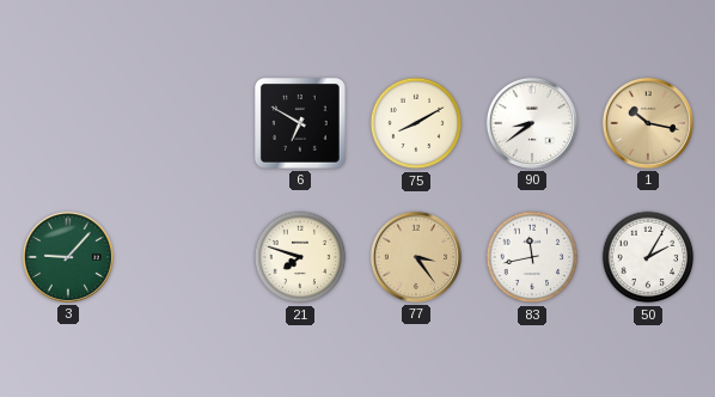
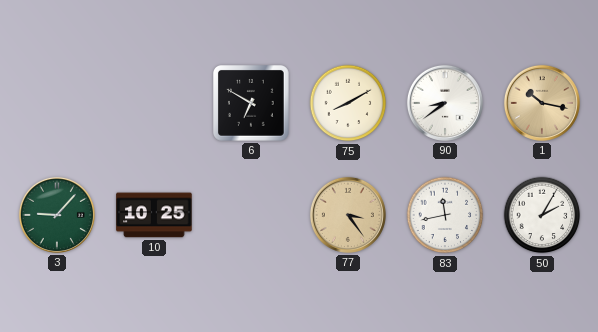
10: none -> 10:25
21: 7:48 -> none
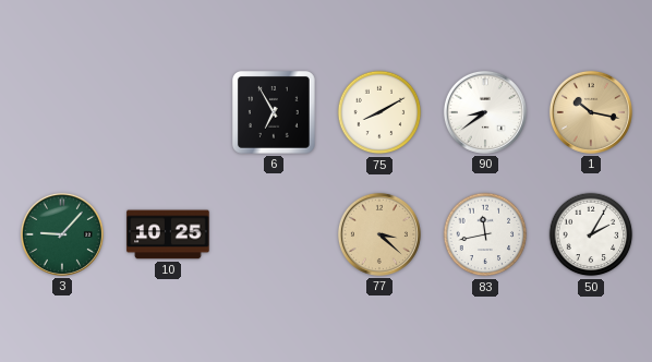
6: 6:50 -> 6:55
77: 3:24 -> 3:22
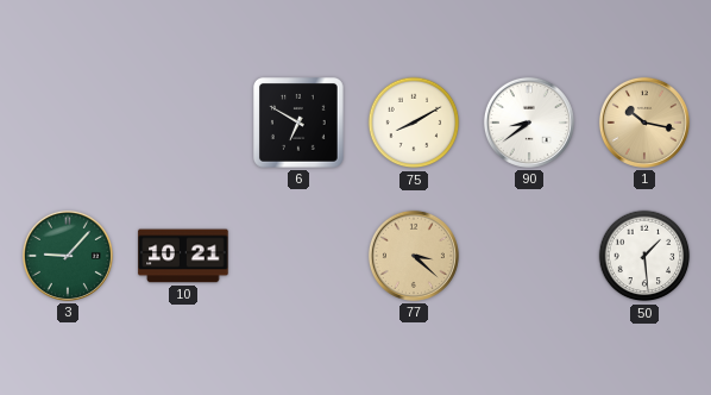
6: 6:55 -> 6:50
10: 10:25 -> 10:21
83: 11:43 -> none
50: 2:05 -> 1:29
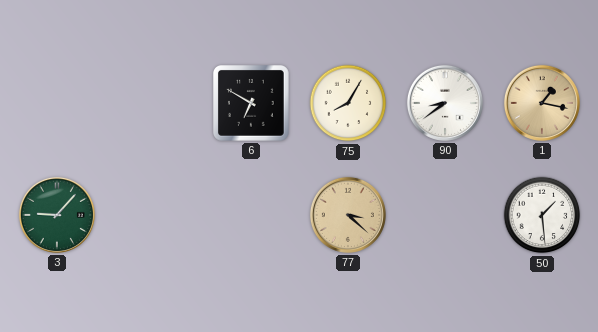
75: 8:10 -> 8:05
1: 10:17 -> 1:17
10: 10:21 -> none
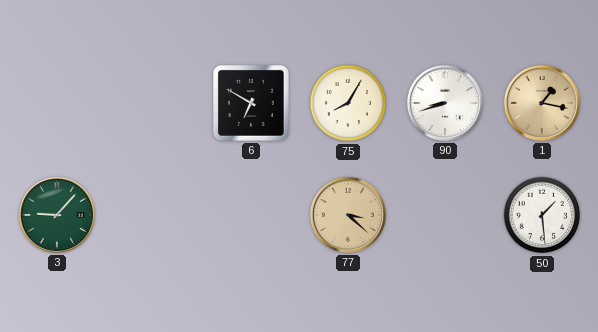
90: 8:39 -> 8:42
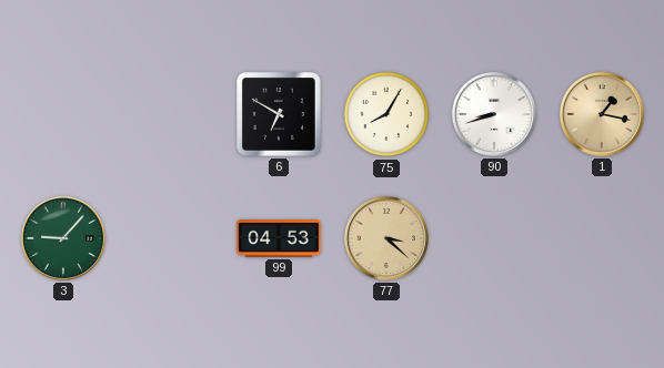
99: none -> 04:53
50: 1:29 -> none
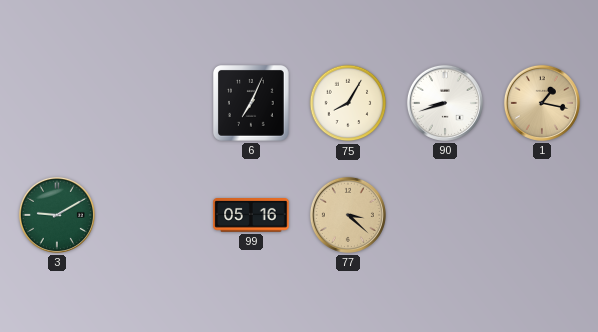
6: 6:50 -> 7:04
3: 9:07 -> 9:10
99: 04:53 -> 05:16
